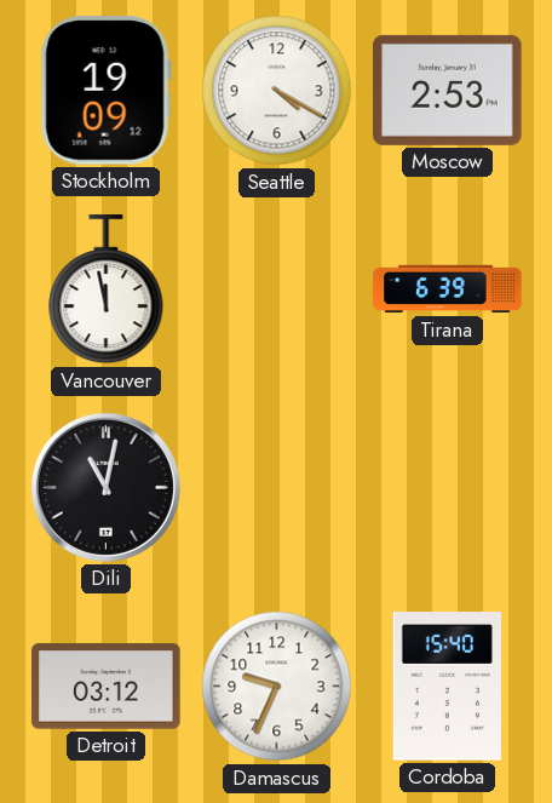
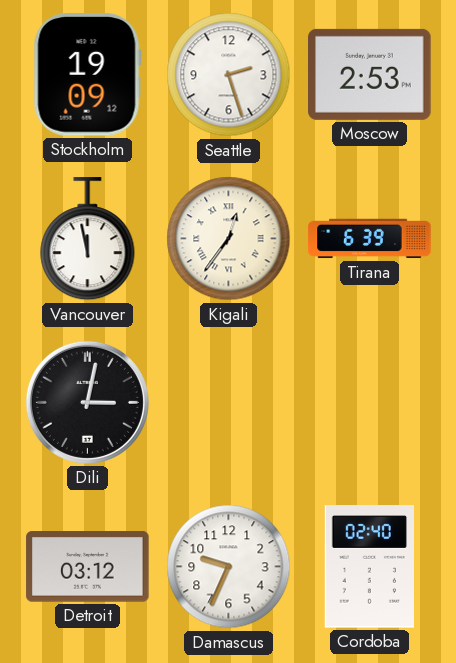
Seattle: 4:20 -> 2:27
Kigali: none -> 12:36
Dili: 11:02 -> 3:02
Cordoba: 15:40 -> 02:40
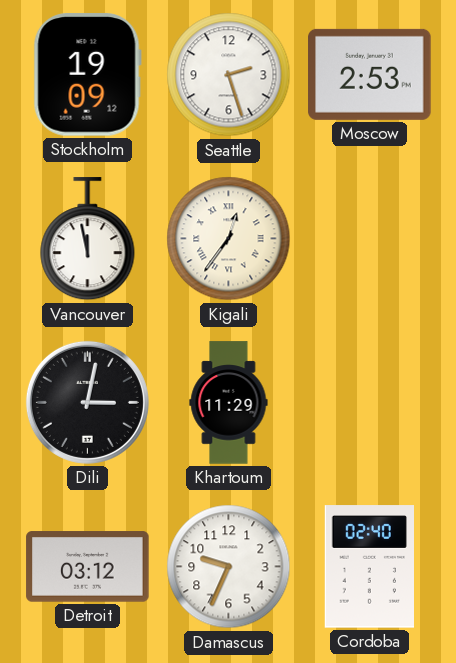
Tirana: 6:39 -> none
Khartoum: none -> 11:29
